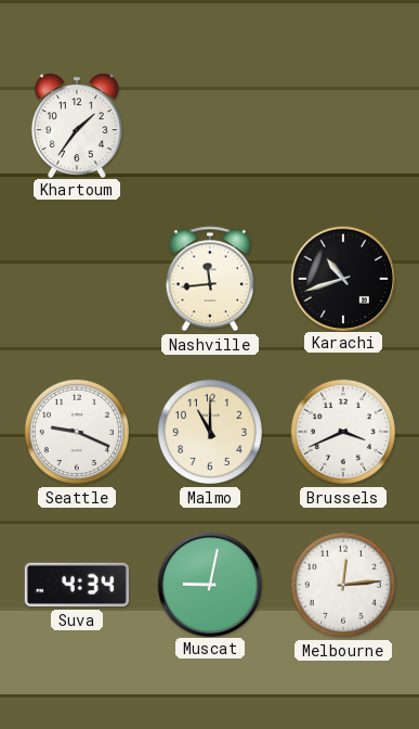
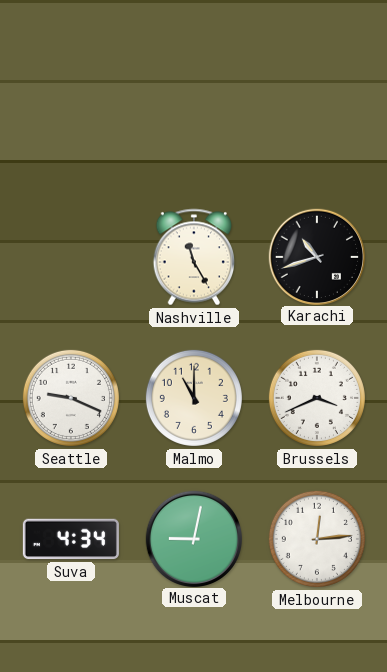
Khartoum: 1:36 -> none
Nashville: 11:44 -> 11:25
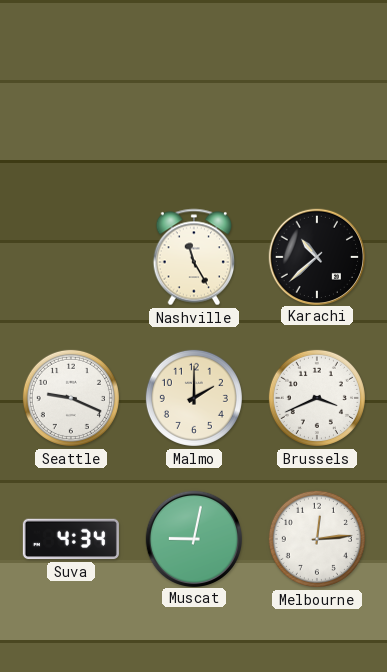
Karachi: 10:42 -> 10:38
Malmo: 11:00 -> 2:00
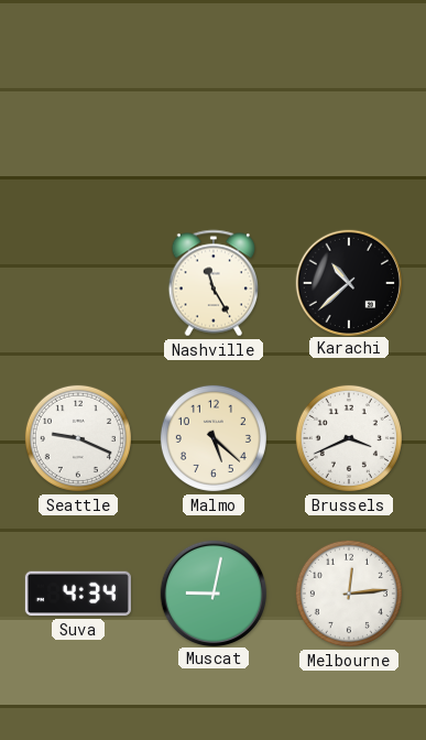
Malmo: 2:00 -> 5:22
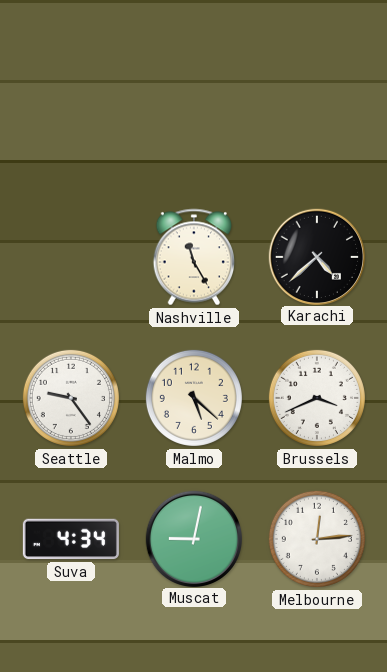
Karachi: 10:38 -> 4:38
Seattle: 9:19 -> 9:24
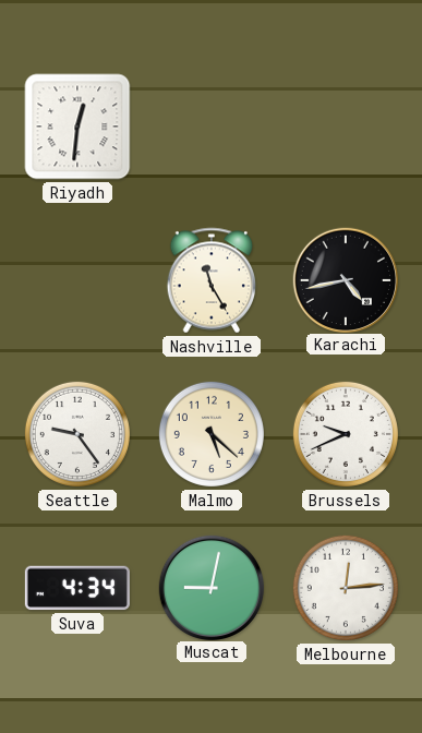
Riyadh: none -> 12:31
Karachi: 4:38 -> 4:43
Brussels: 3:41 -> 9:41
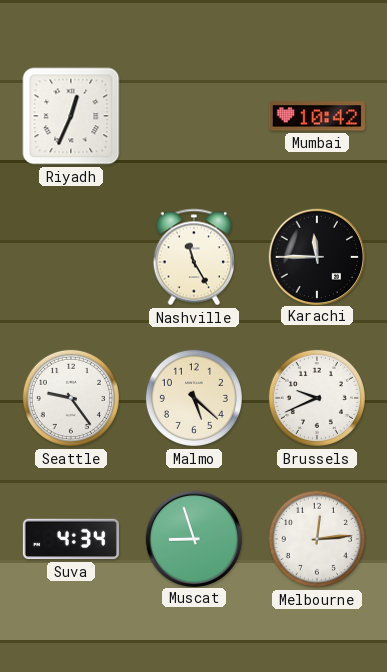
Riyadh: 12:31 -> 12:34
Mumbai: none -> 10:42
Karachi: 4:43 -> 11:45
Muscat: 9:02 -> 8:57
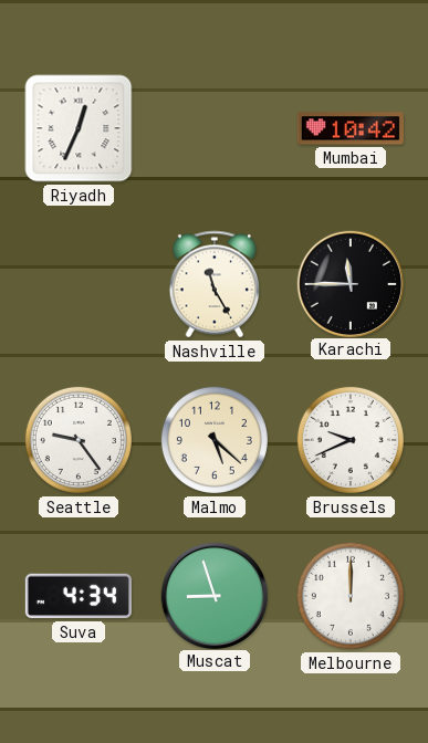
Melbourne: 12:14 -> 12:00
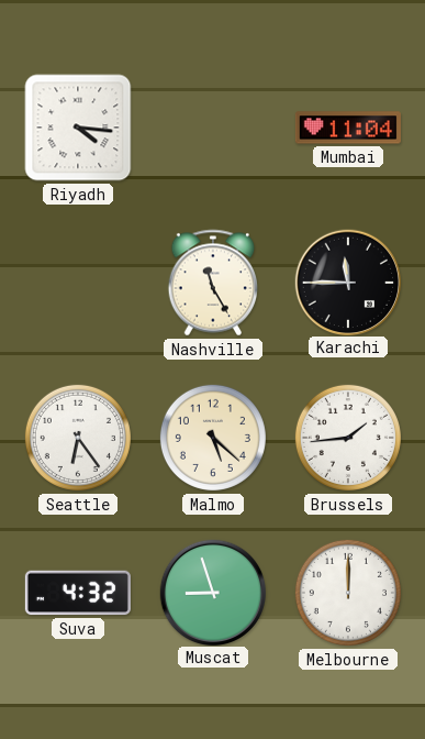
Riyadh: 12:34 -> 4:16
Mumbai: 10:42 -> 11:04
Seattle: 9:24 -> 6:24
Brussels: 9:41 -> 1:44
Suva: 4:34 -> 4:32
